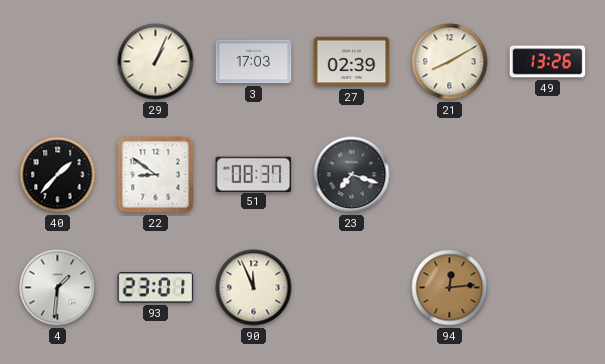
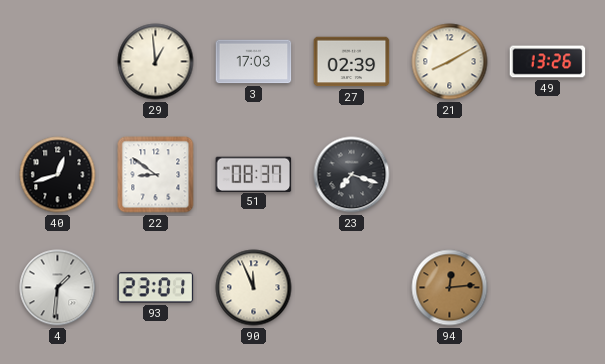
29: 1:04 -> 12:59
40: 1:37 -> 12:42
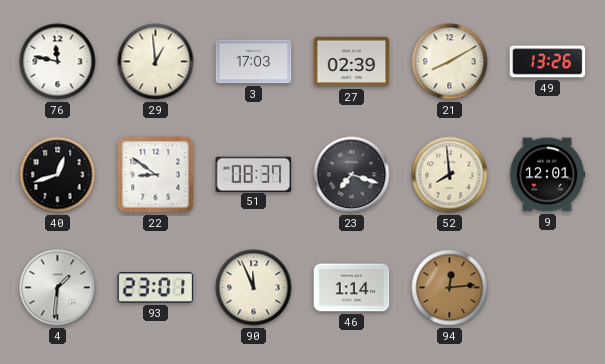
76: none -> 11:47
52: none -> 7:59
9: none -> 12:01
46: none -> 1:14
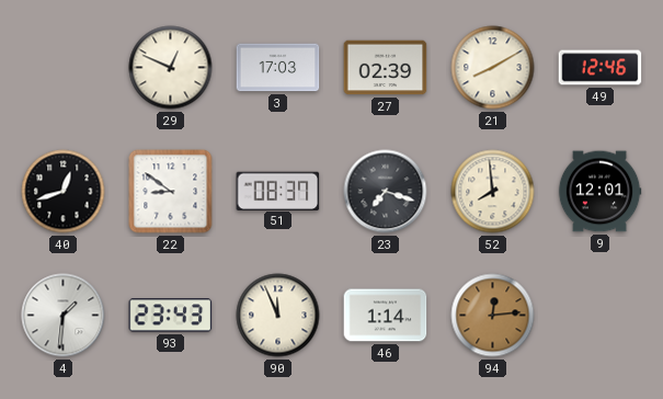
76: 11:47 -> none
29: 12:59 -> 12:49
49: 13:26 -> 12:46
93: 23:01 -> 23:43
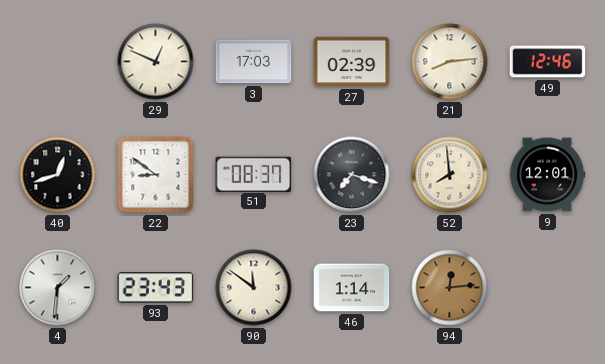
21: 8:10 -> 8:14
90: 11:56 -> 11:51
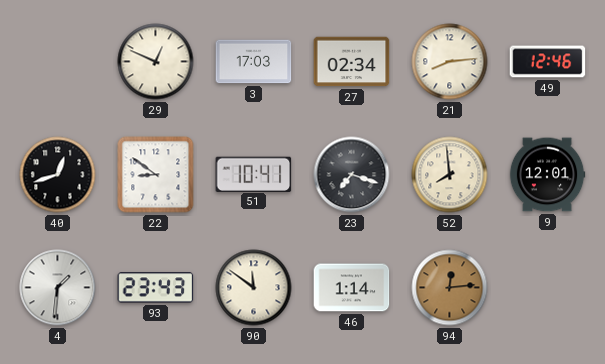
27: 02:39 -> 02:34
51: 08:37 -> 10:41
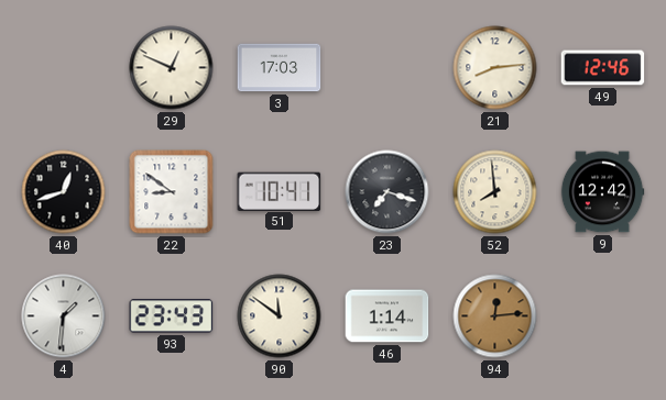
27: 02:34 -> none
9: 12:01 -> 12:42
